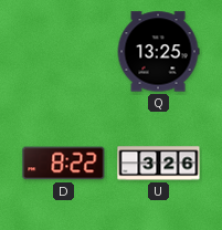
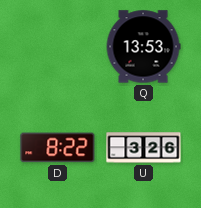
Q: 13:25 -> 13:53
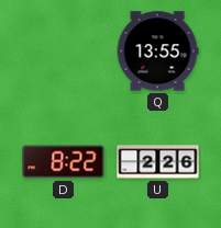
Q: 13:53 -> 13:55
U: 3:26 -> 2:26
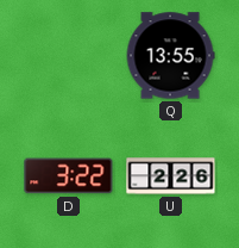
D: 8:22 -> 3:22
